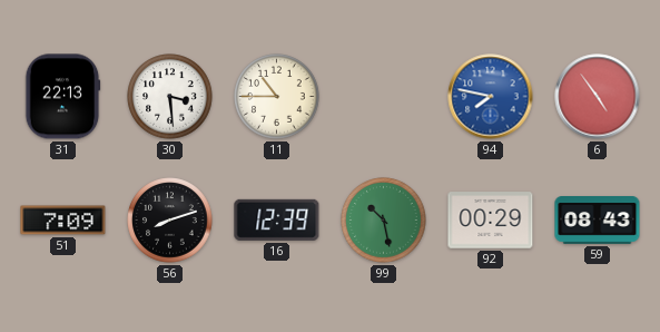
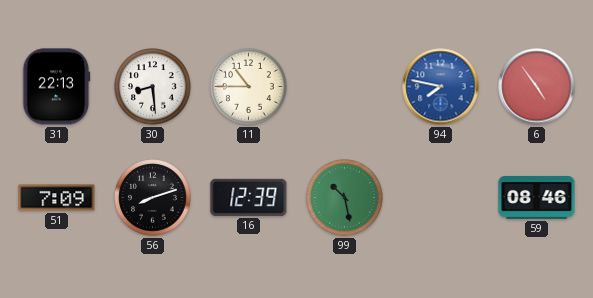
30: 3:29 -> 8:29
92: 00:29 -> none
59: 08:43 -> 08:46
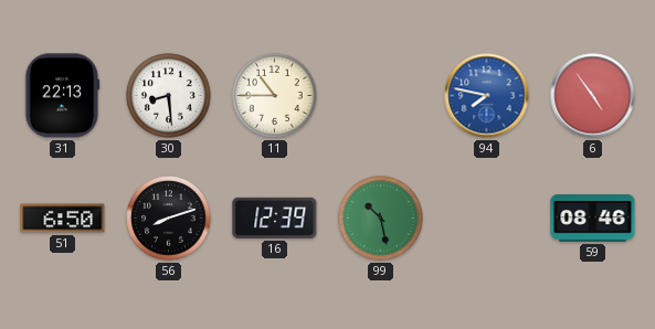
51: 7:09 -> 6:50
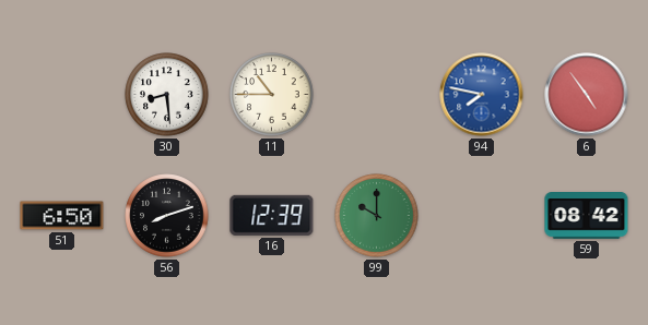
31: 22:13 -> none
99: 10:28 -> 10:00
59: 08:46 -> 08:42
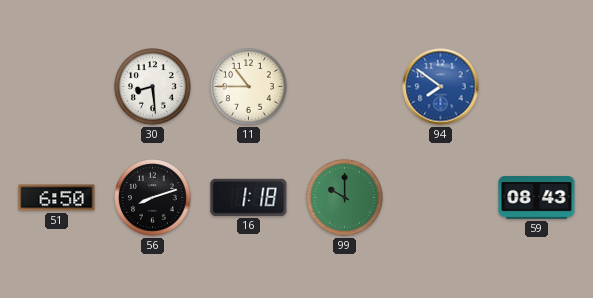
94: 7:47 -> 7:51
6: 4:54 -> none
16: 12:39 -> 1:18
59: 08:42 -> 08:43
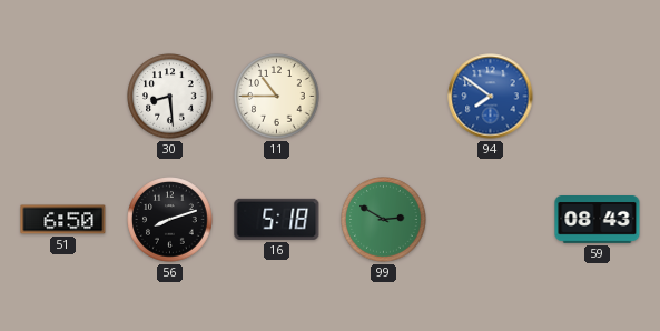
16: 1:18 -> 5:18
99: 10:00 -> 2:50
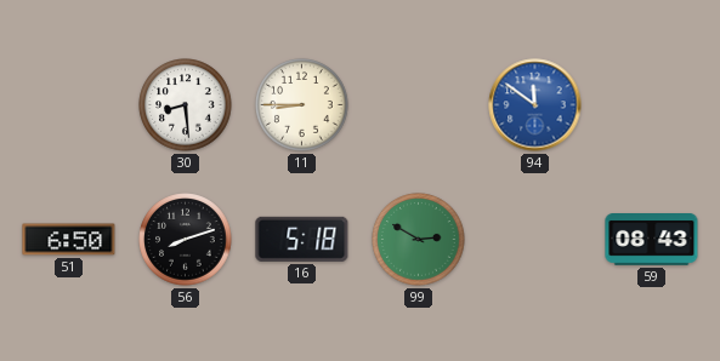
11: 10:45 -> 8:45
94: 7:51 -> 11:51
